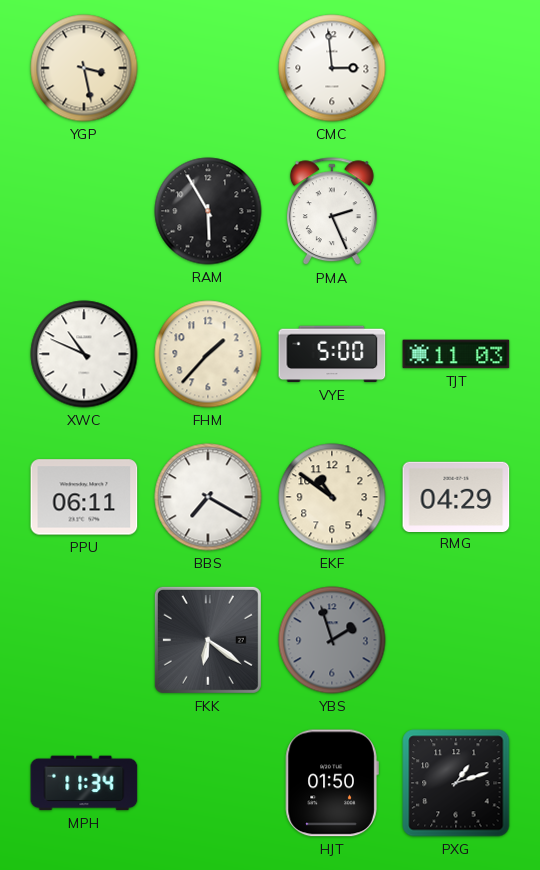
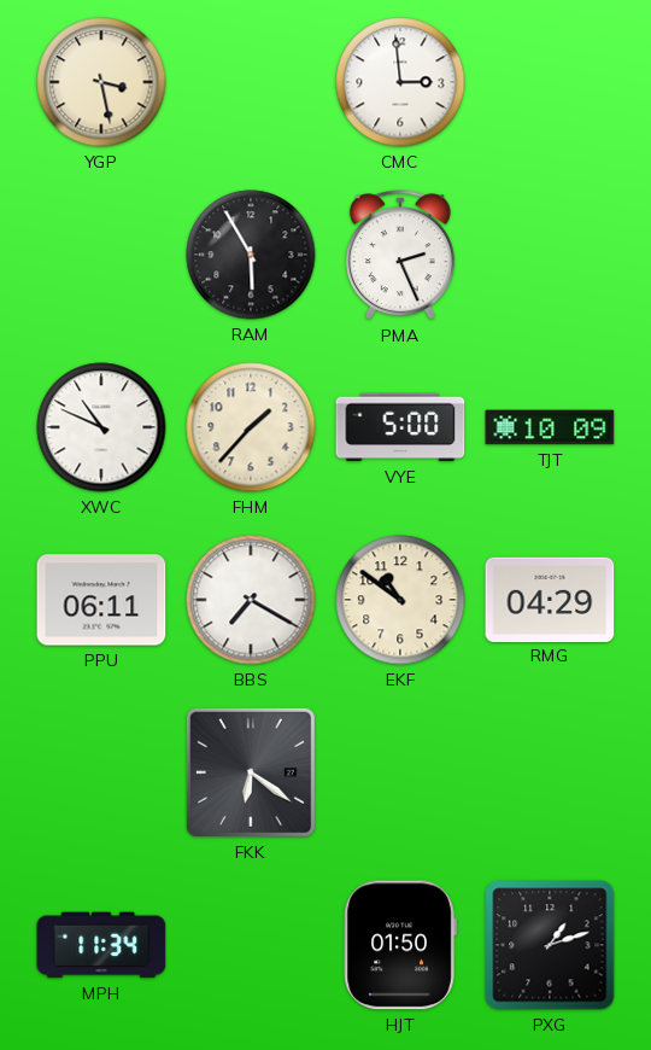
TJT: 11:03 -> 10:09
YBS: 1:57 -> none
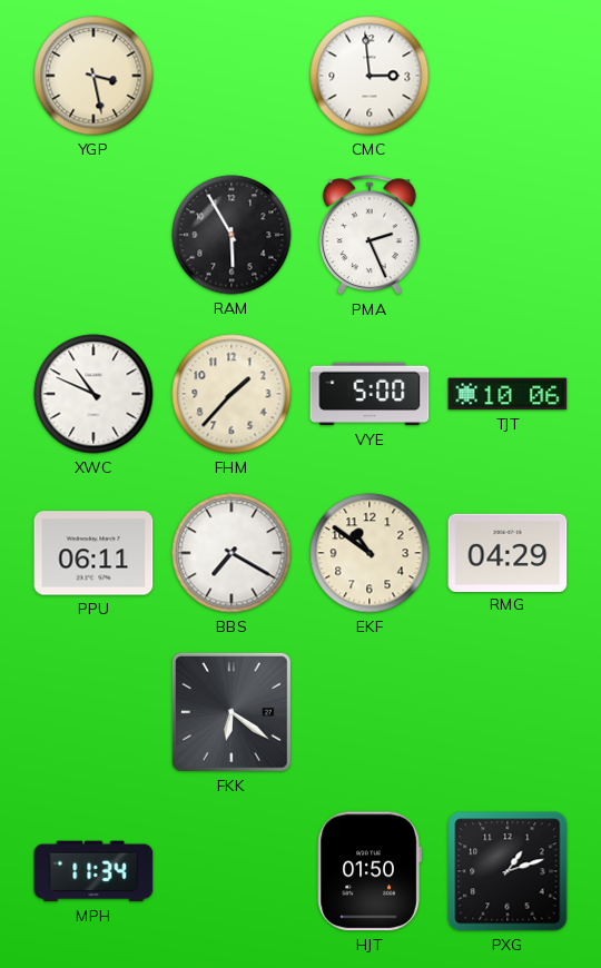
TJT: 10:09 -> 10:06
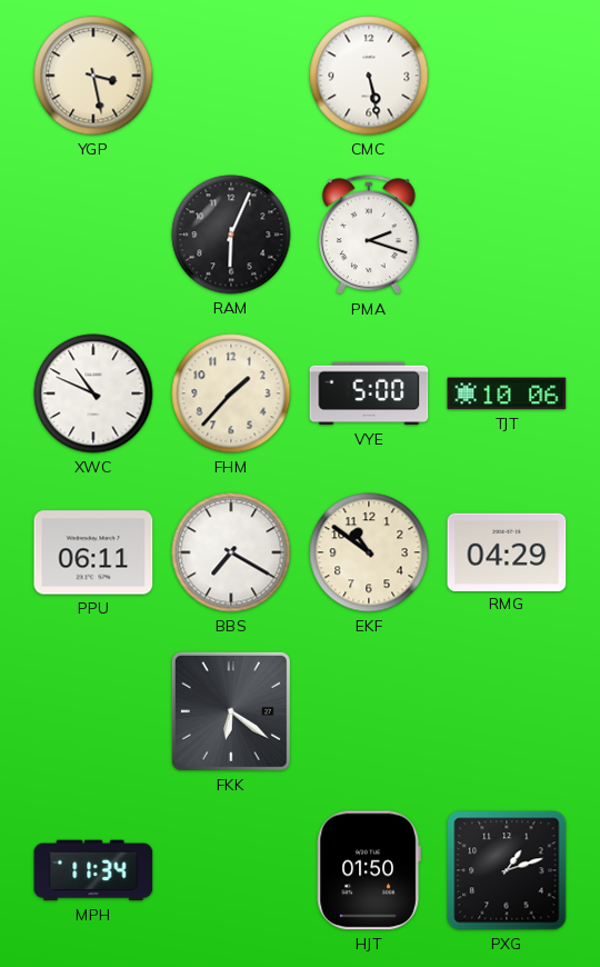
CMC: 2:59 -> 5:28
RAM: 5:55 -> 6:04
PMA: 2:26 -> 2:18
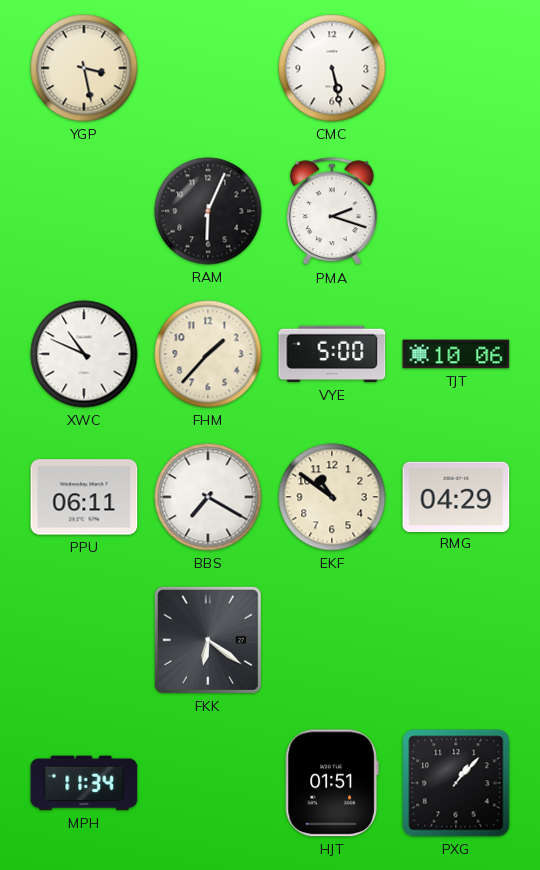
HJT: 01:50 -> 01:51
PXG: 1:12 -> 1:07
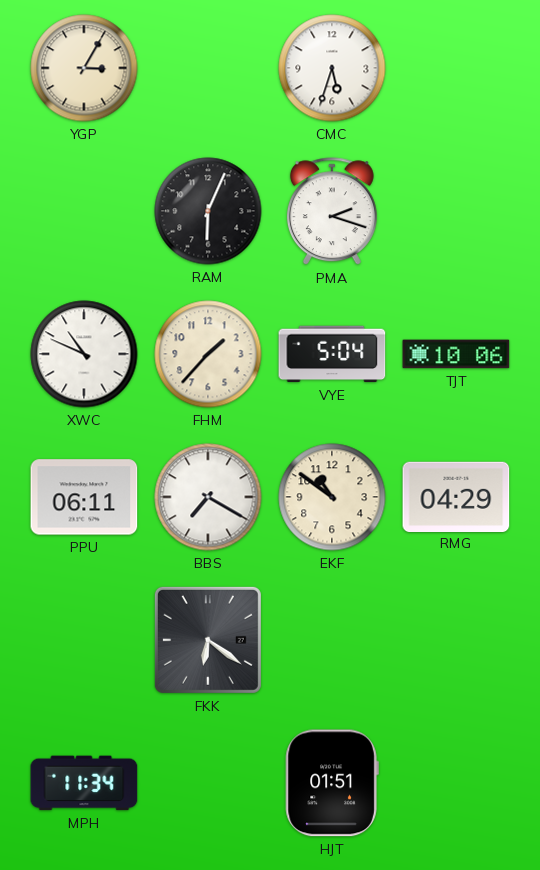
YGP: 3:28 -> 3:05
CMC: 5:28 -> 5:33
VYE: 5:00 -> 5:04
PXG: 1:07 -> none
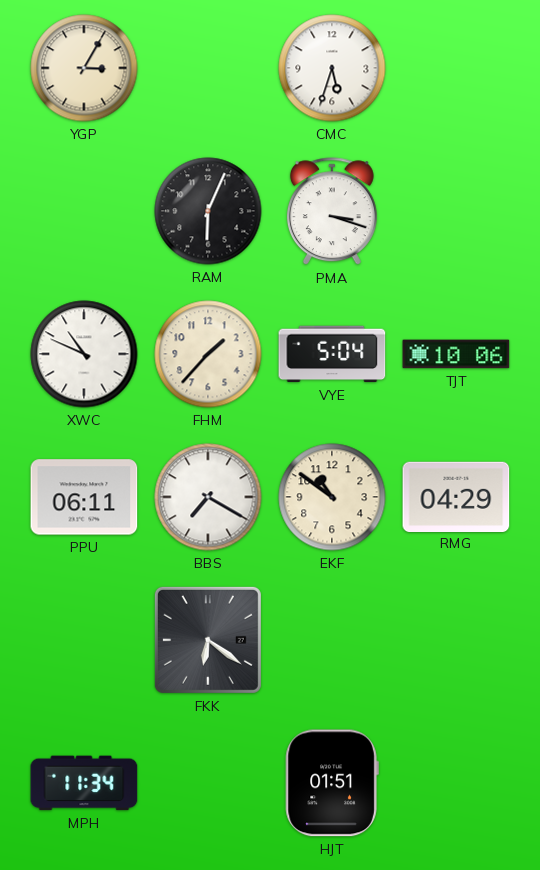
PMA: 2:18 -> 3:18
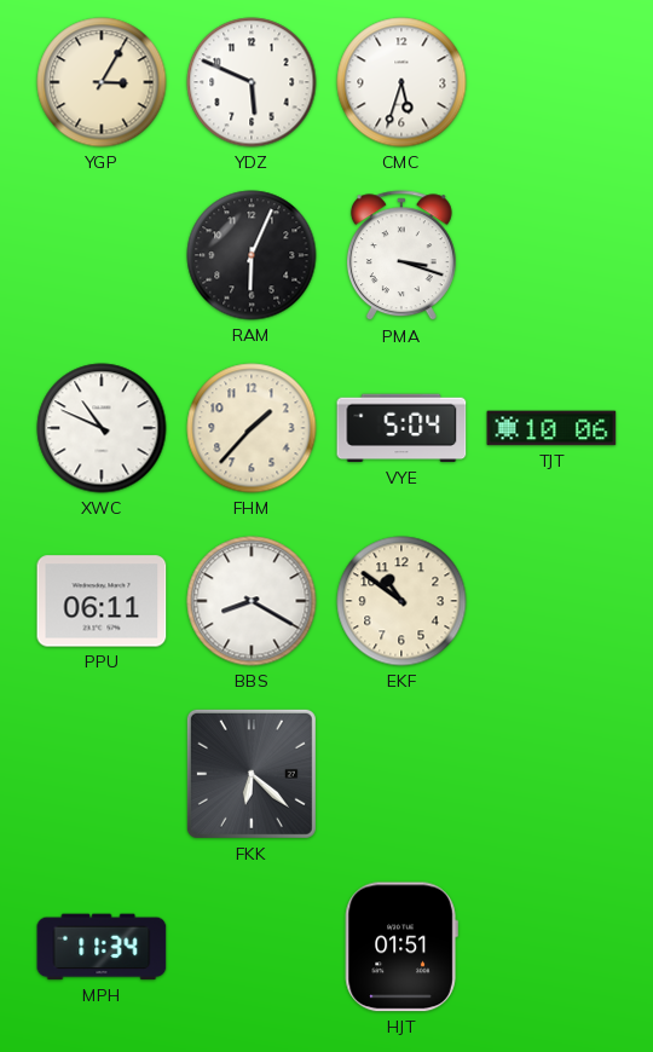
YDZ: none -> 5:49
BBS: 7:20 -> 8:20
RMG: 04:29 -> none
FKK: 6:21 -> 6:22
